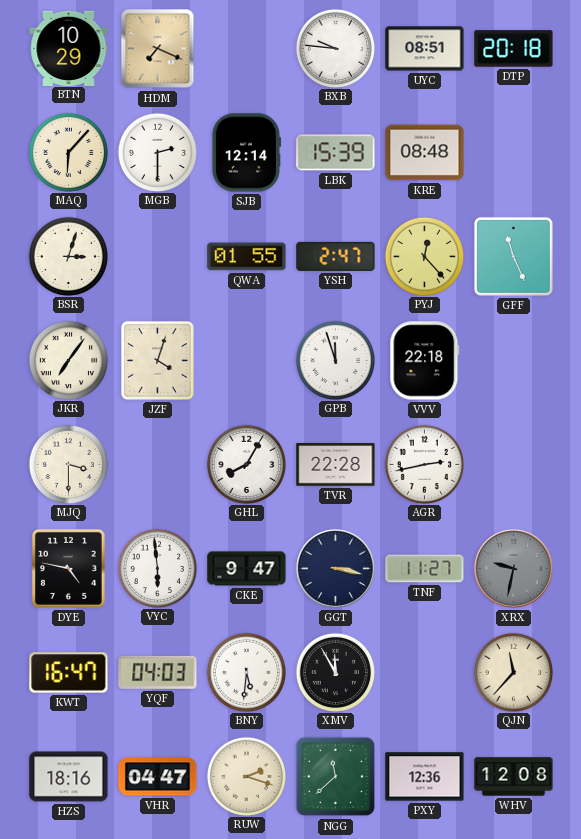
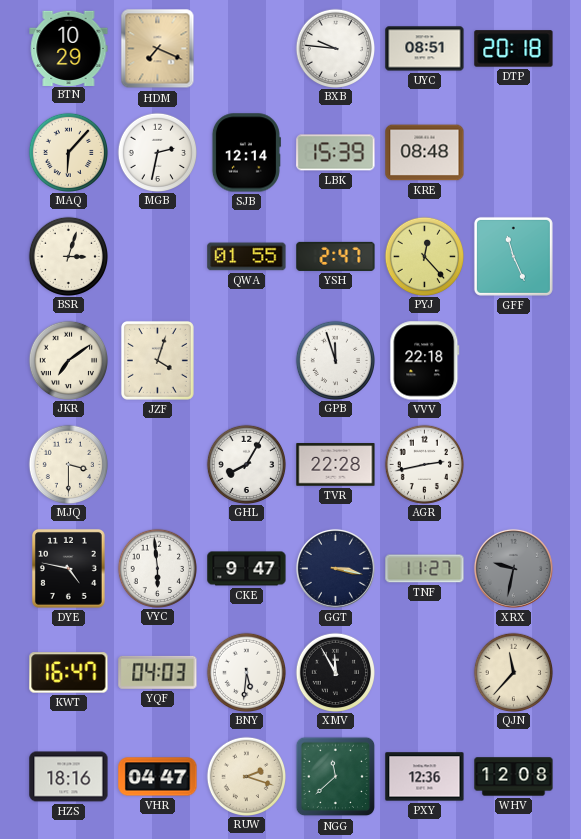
MGB: 2:30 -> 2:32
JKR: 7:06 -> 7:09
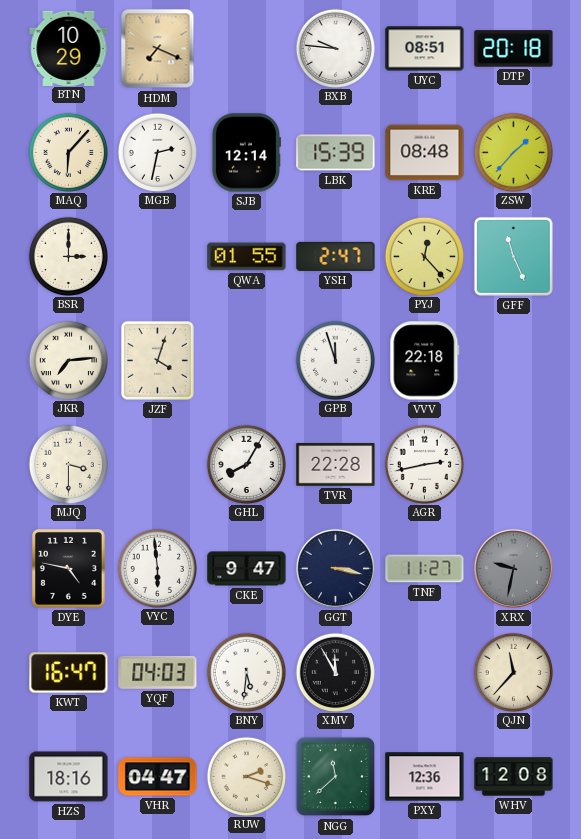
ZSW: none -> 1:37
BSR: 3:03 -> 3:00
JKR: 7:09 -> 7:14
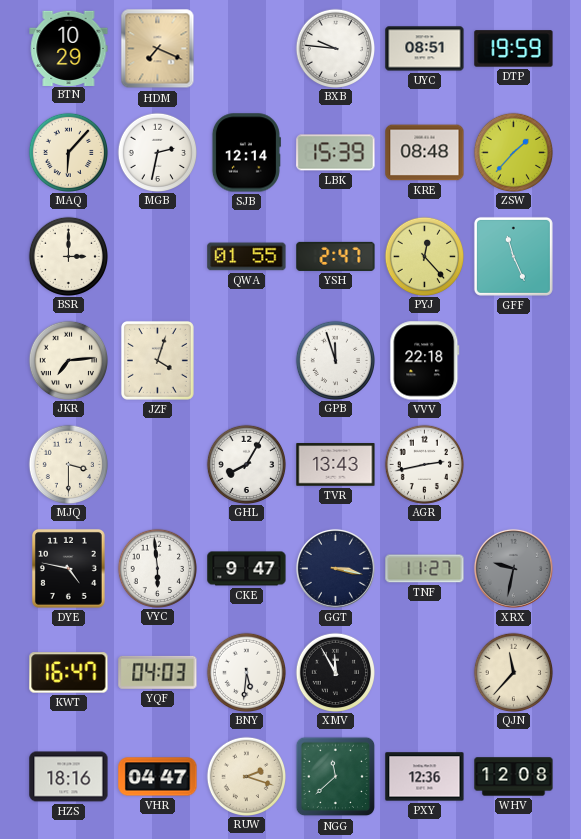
DTP: 20:18 -> 19:59
TVR: 22:28 -> 13:43
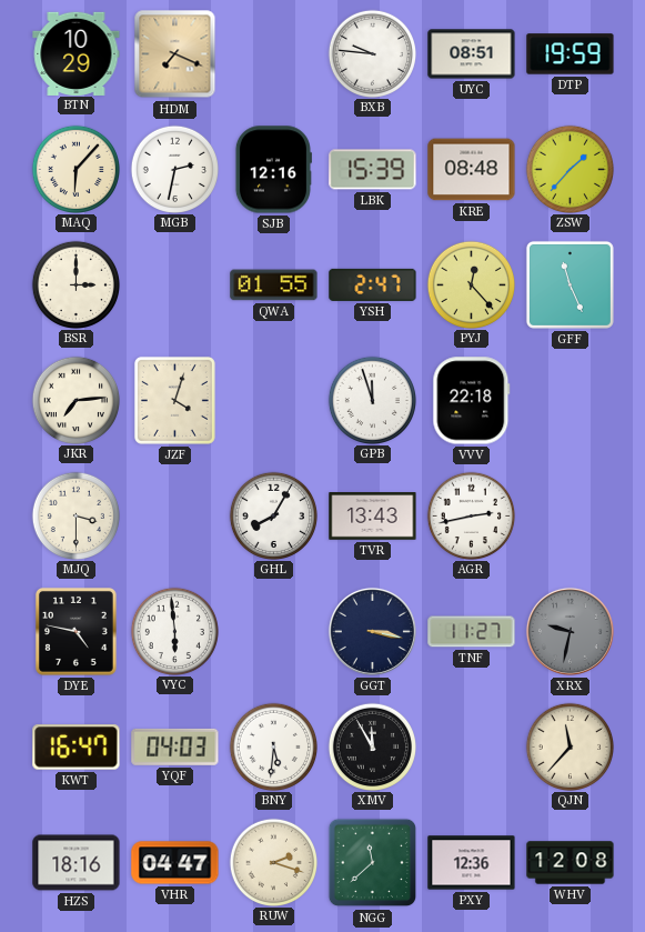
SJB: 12:14 -> 12:16
CKE: 9:47 -> none
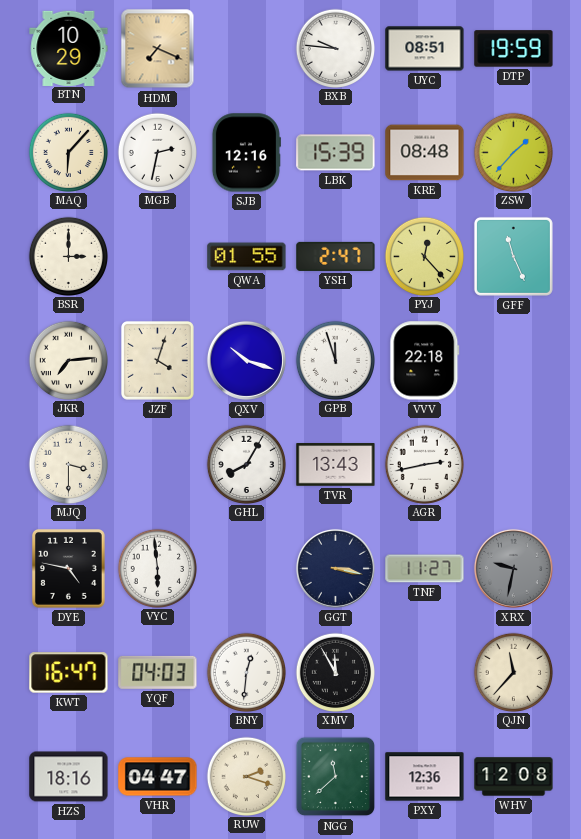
QXV: none -> 10:18
BNY: 5:31 -> 12:31
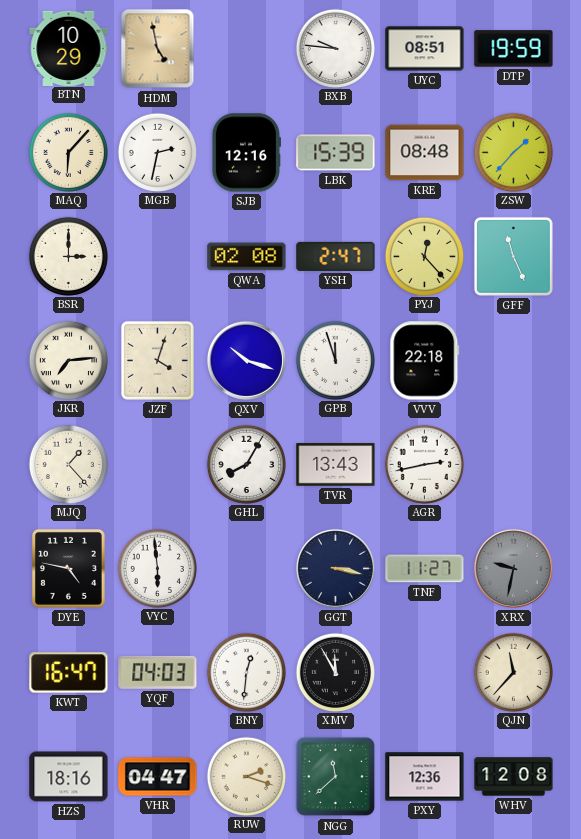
HDM: 7:19 -> 4:58
QWA: 01:55 -> 02:08
MJQ: 3:30 -> 1:23
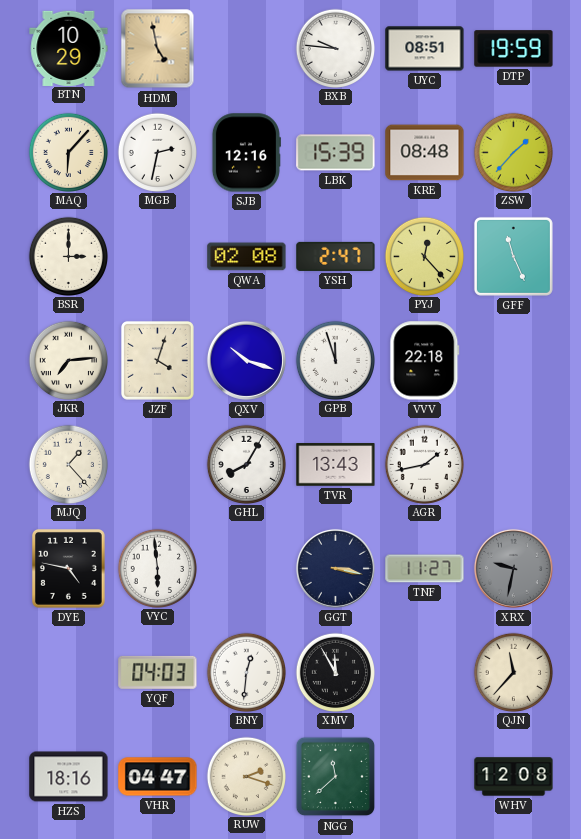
AGR: 2:43 -> 1:43
KWT: 16:47 -> none
PXY: 12:36 -> none
